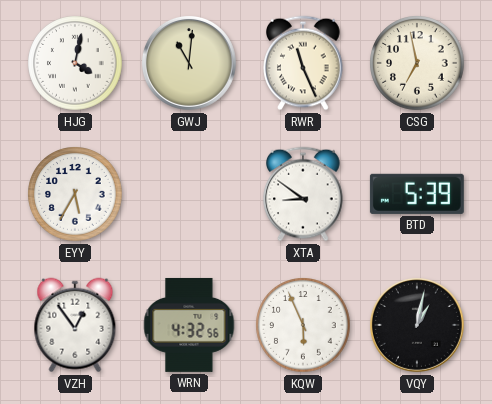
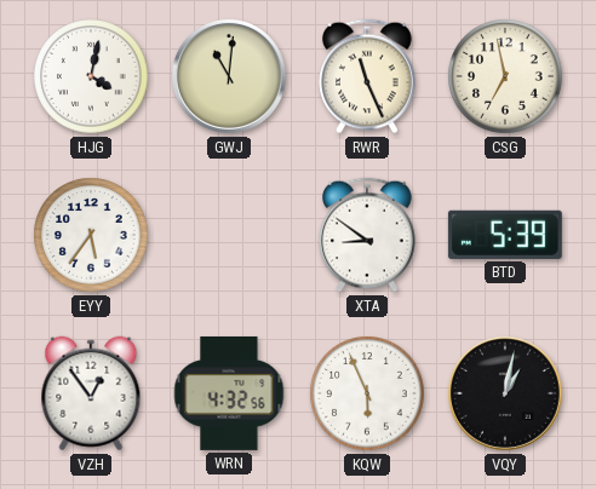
EYY: 5:35 -> 5:36
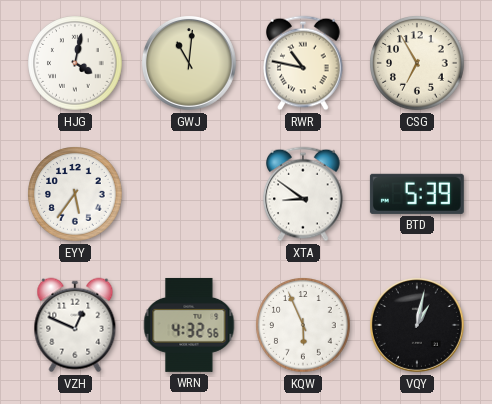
RWR: 11:26 -> 10:47
CSG: 6:58 -> 6:55
VZH: 12:54 -> 12:49
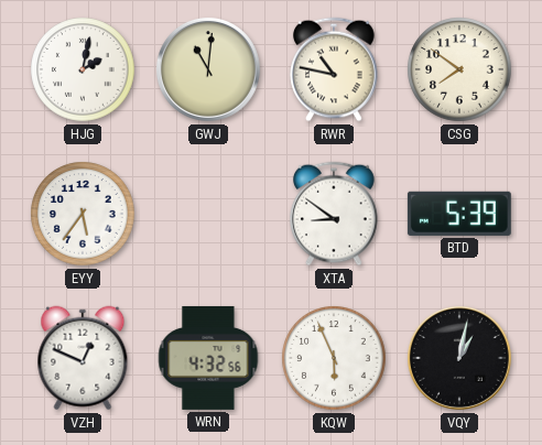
HJG: 4:02 -> 2:02
CSG: 6:55 -> 7:51
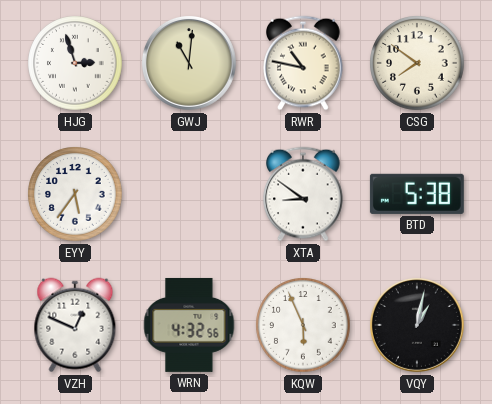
HJG: 2:02 -> 2:57
BTD: 5:39 -> 5:38
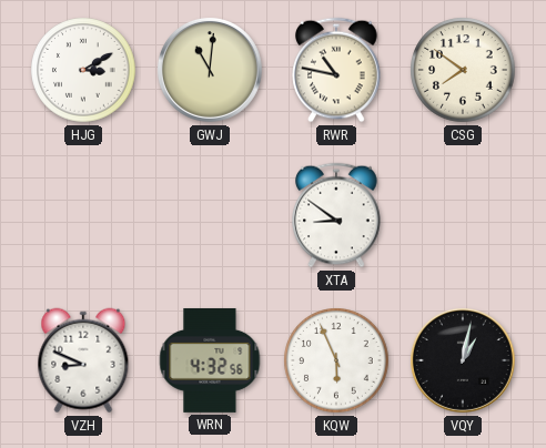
HJG: 2:57 -> 3:10
EYY: 5:36 -> none
BTD: 5:38 -> none
VZH: 12:49 -> 8:49
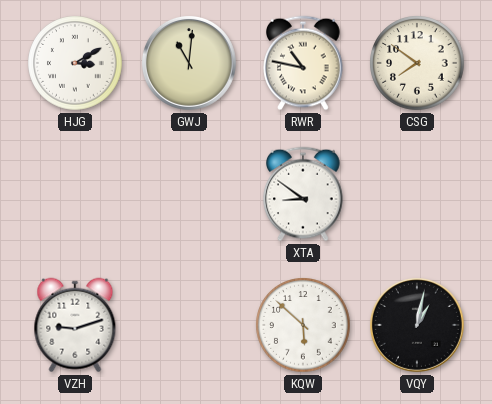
VZH: 8:49 -> 9:12
WRN: 4:32 -> none
KQW: 5:56 -> 5:52
